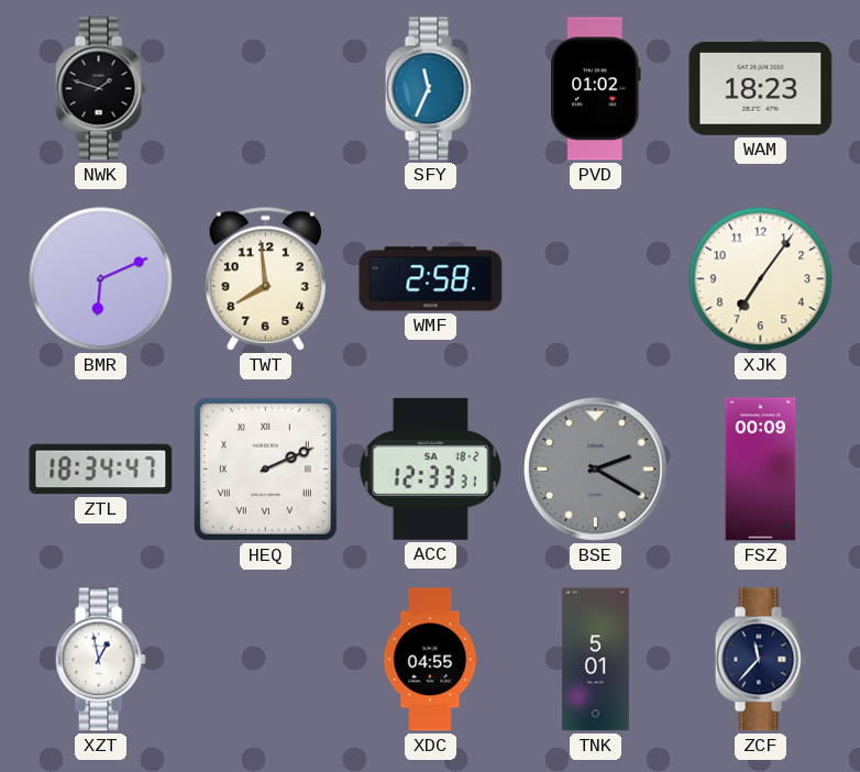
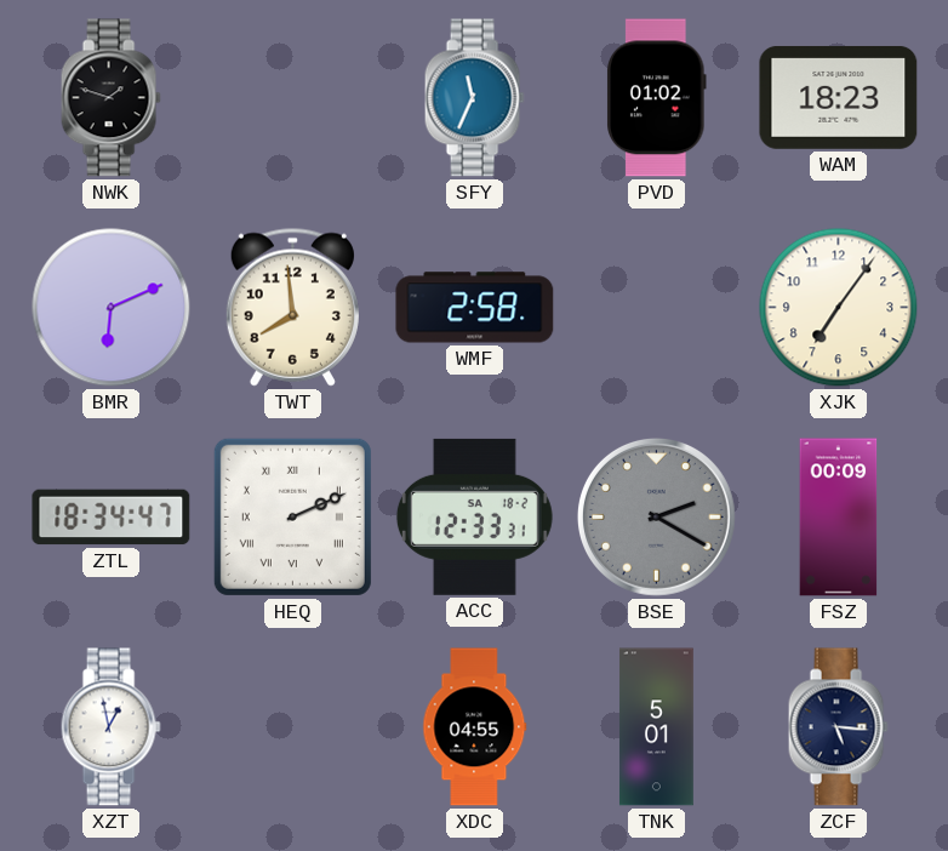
ZCF: 11:37 -> 5:16
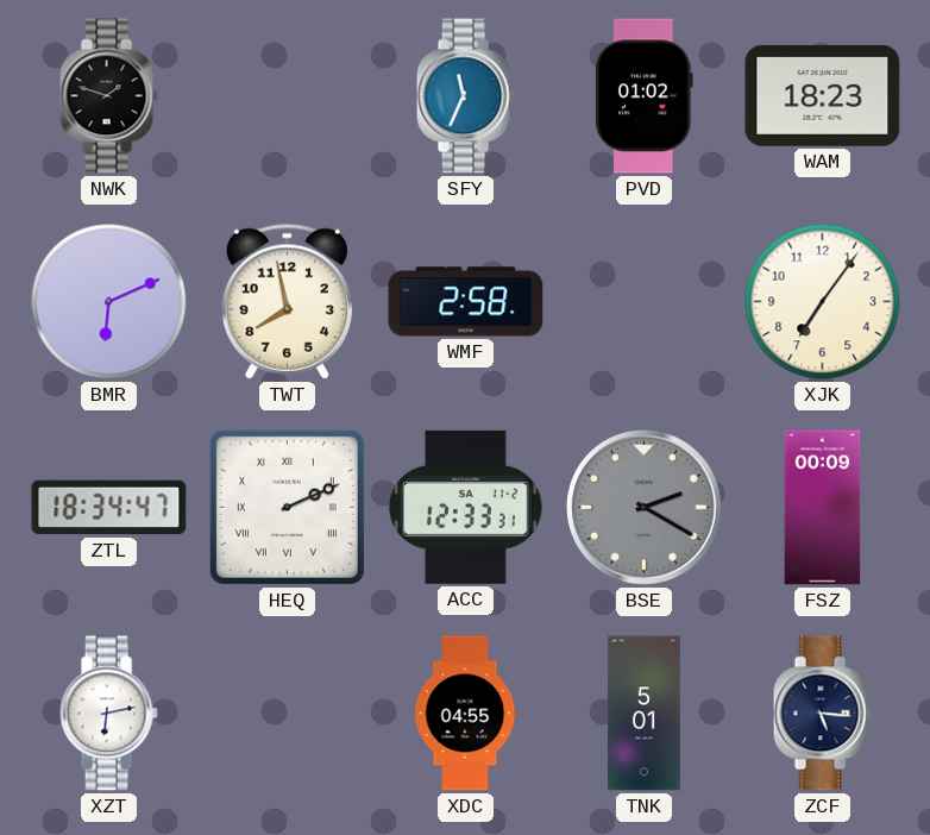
TWT: 7:59 -> 7:58
ACC date: SA 18-2 -> SA 11-2
XZT: 12:58 -> 6:13
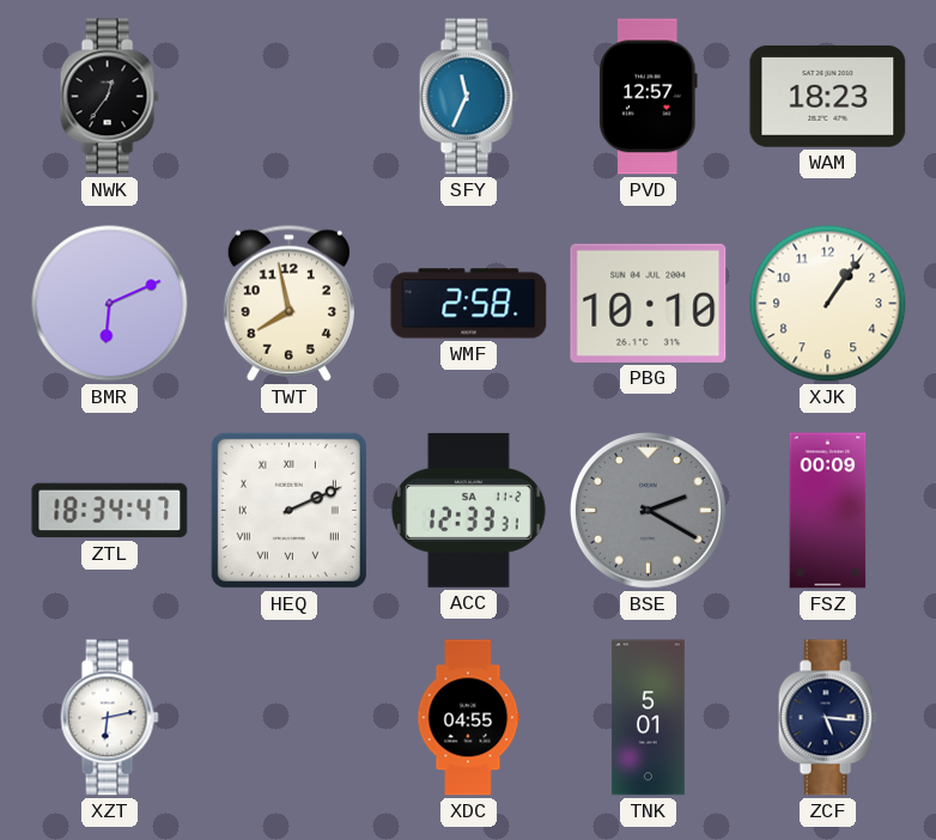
NWK: 1:48 -> 12:36
PVD: 01:02 -> 12:57
PBG: none -> 10:10
XJK: 7:06 -> 1:06
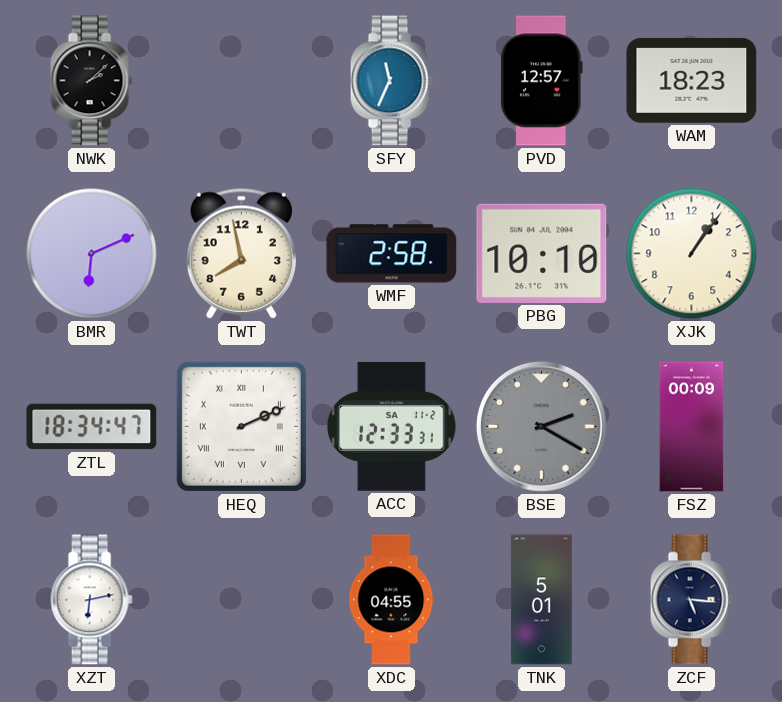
NWK: 12:36 -> 2:08
